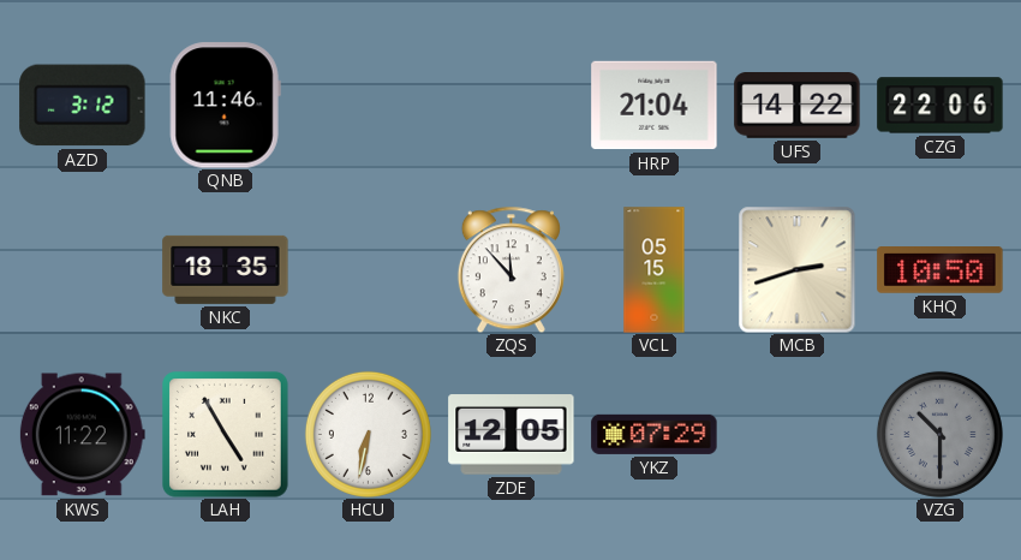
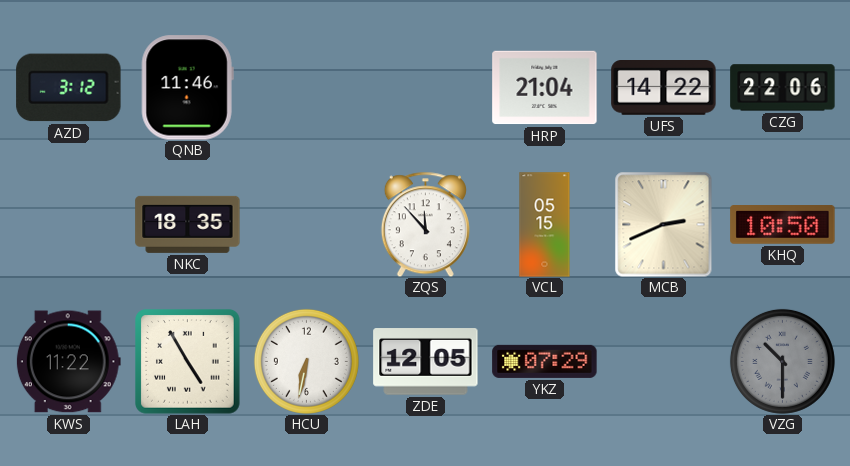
MCB: 2:42 -> 2:41
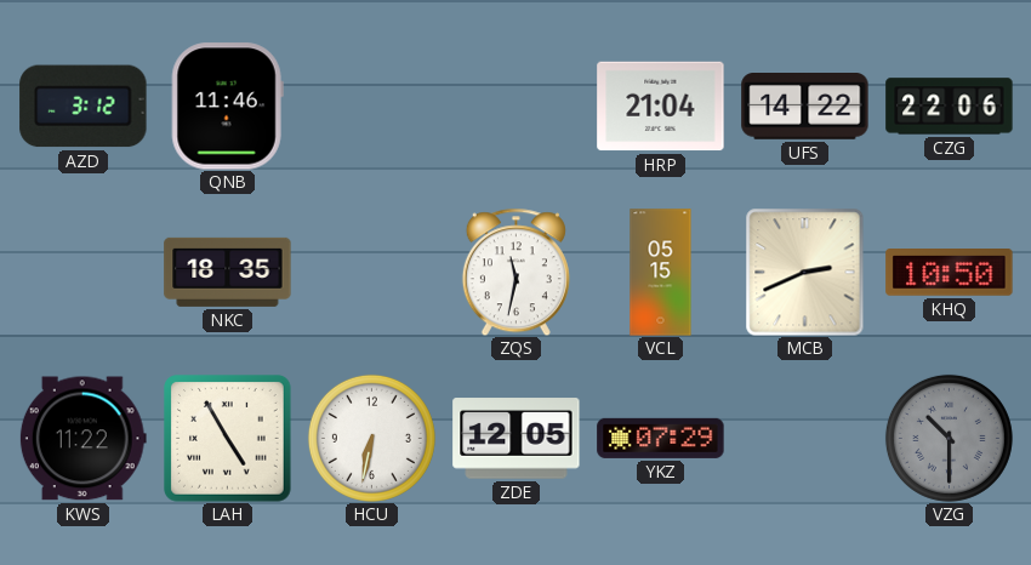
ZQS: 11:53 -> 11:32
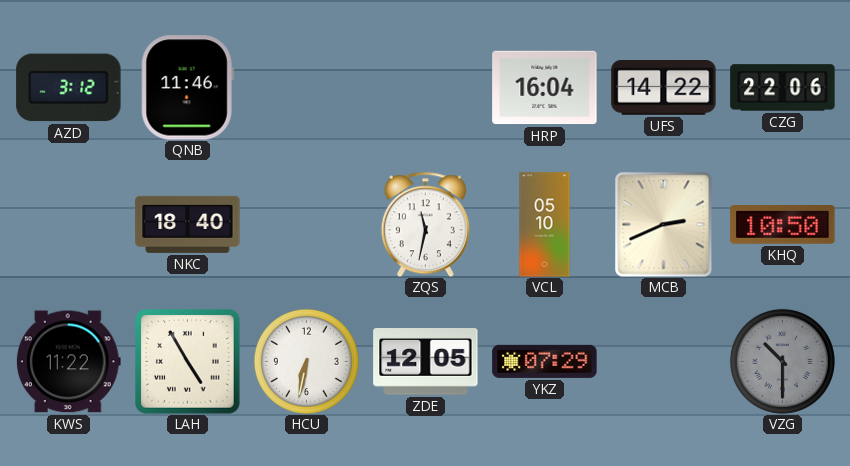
HRP: 21:04 -> 16:04
NKC: 18:35 -> 18:40
VCL: 05:15 -> 05:10
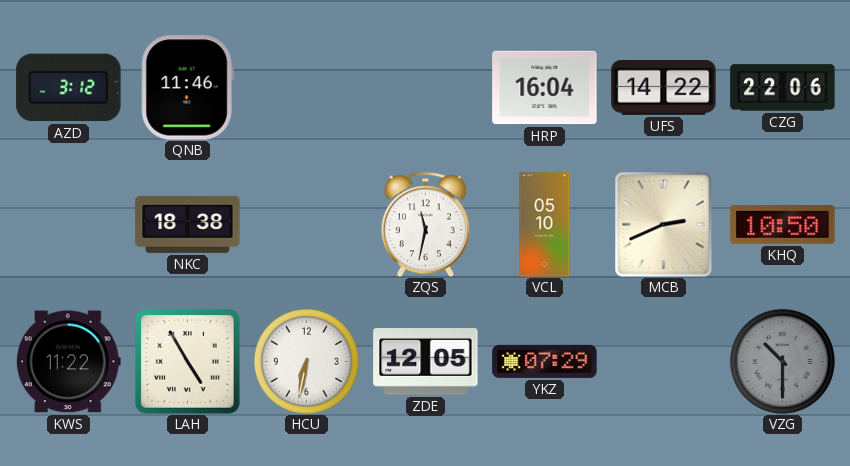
NKC: 18:40 -> 18:38
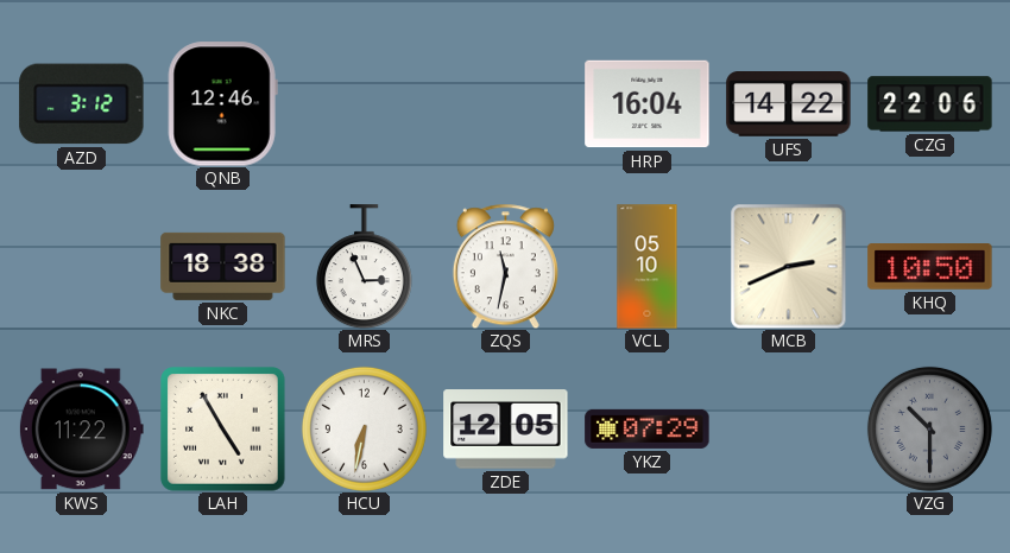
QNB: 11:46 -> 12:46
MRS: none -> 2:56
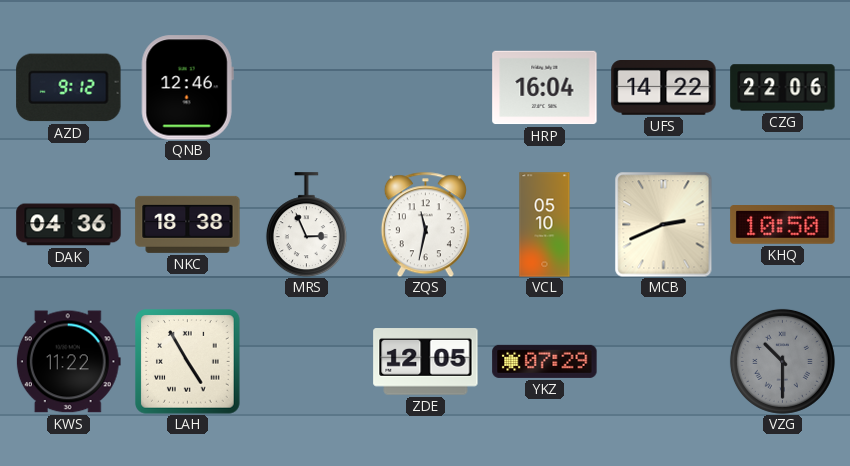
AZD: 3:12 -> 9:12
DAK: none -> 04:36
HCU: 6:32 -> none
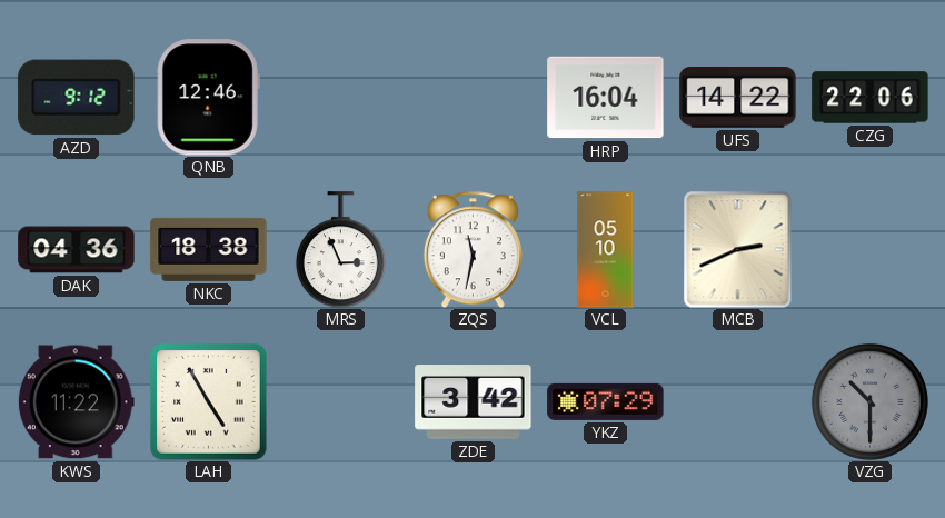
KHQ: 10:50 -> none
ZDE: 12:05 -> 3:42
